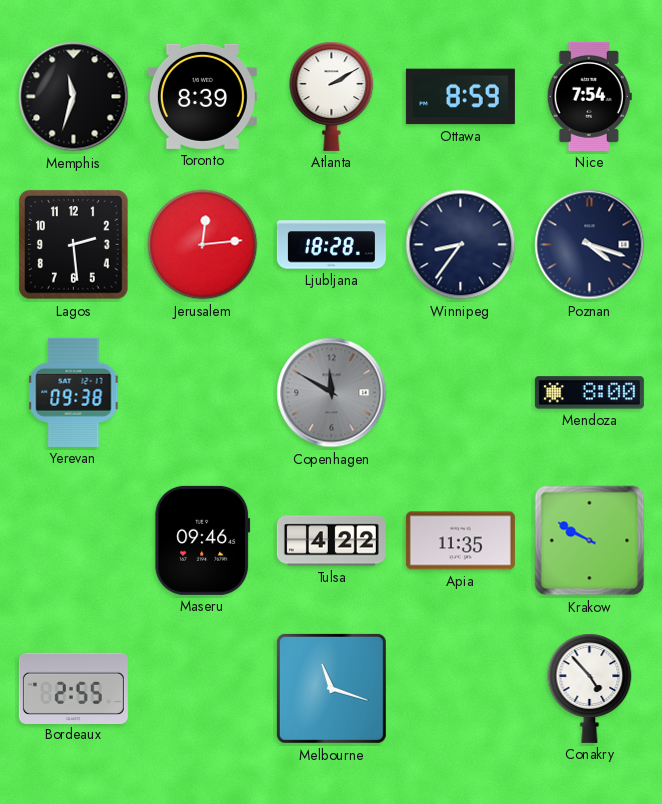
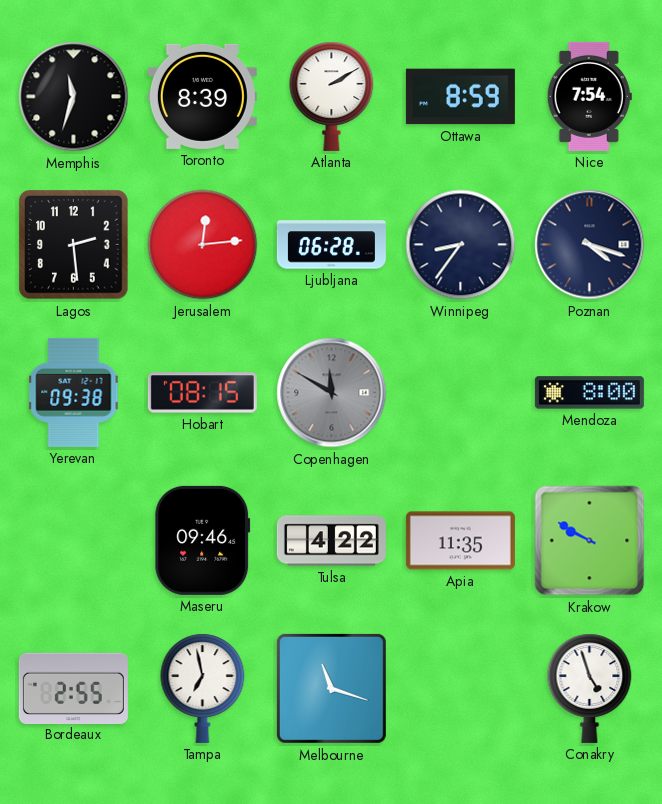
Ljubljana: 18:28 -> 06:28
Hobart: none -> 08:15
Tampa: none -> 6:58
Conakry: 4:53 -> 4:57
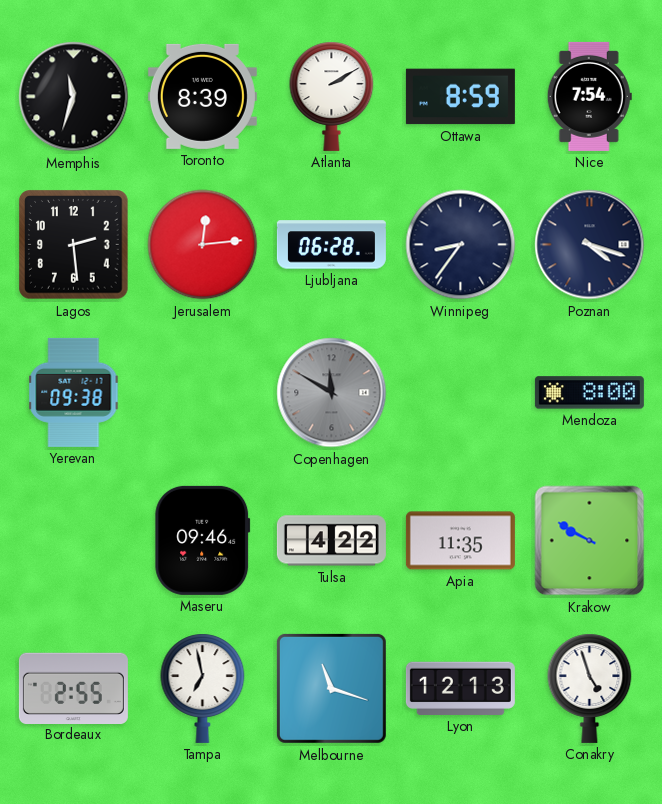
Hobart: 08:15 -> none
Lyon: none -> 12:13
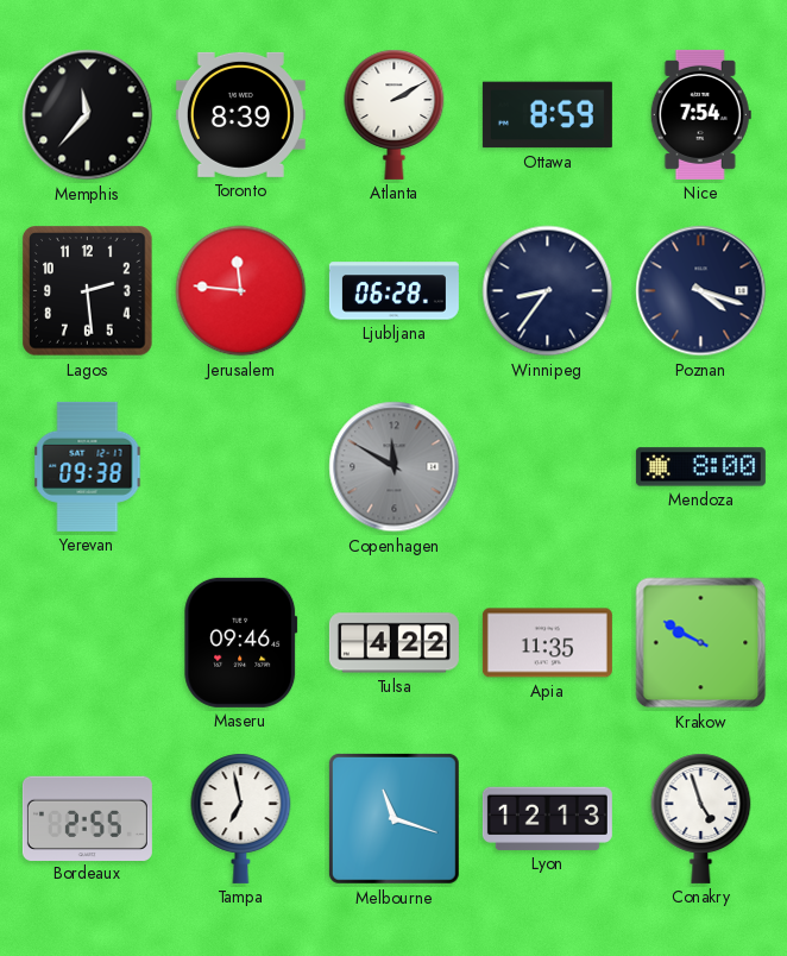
Memphis: 11:33 -> 11:37
Jerusalem: 12:14 -> 11:46
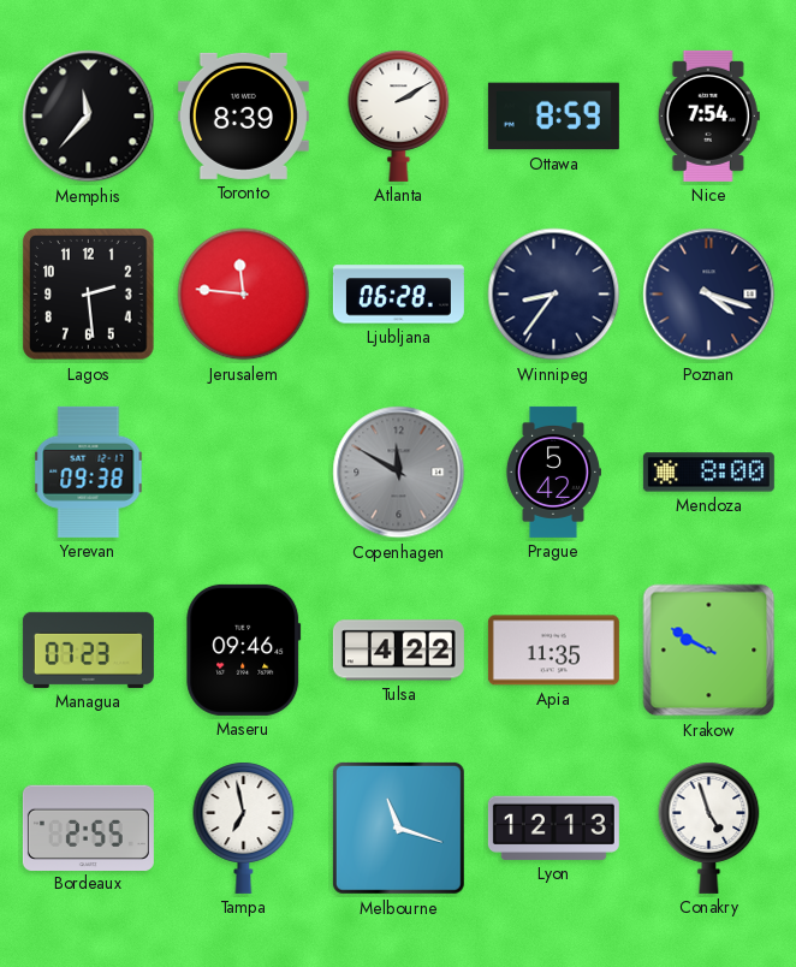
Prague: none -> 5:42
Managua: none -> 07:23
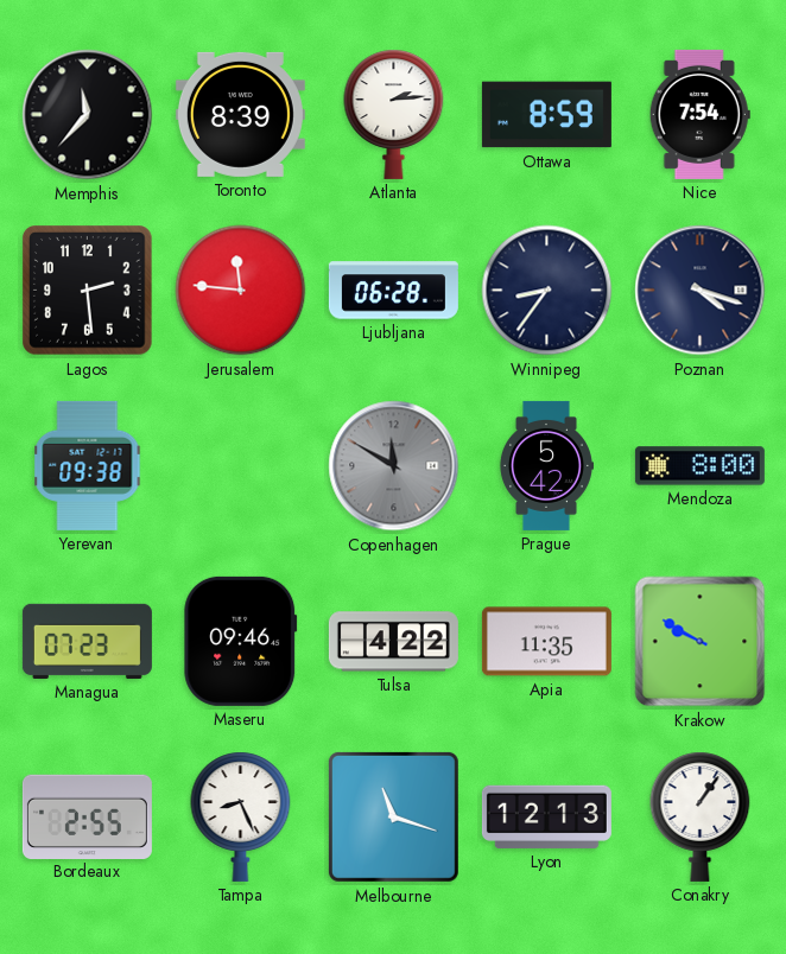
Atlanta: 2:10 -> 2:14
Tampa: 6:58 -> 8:26
Conakry: 4:57 -> 1:06
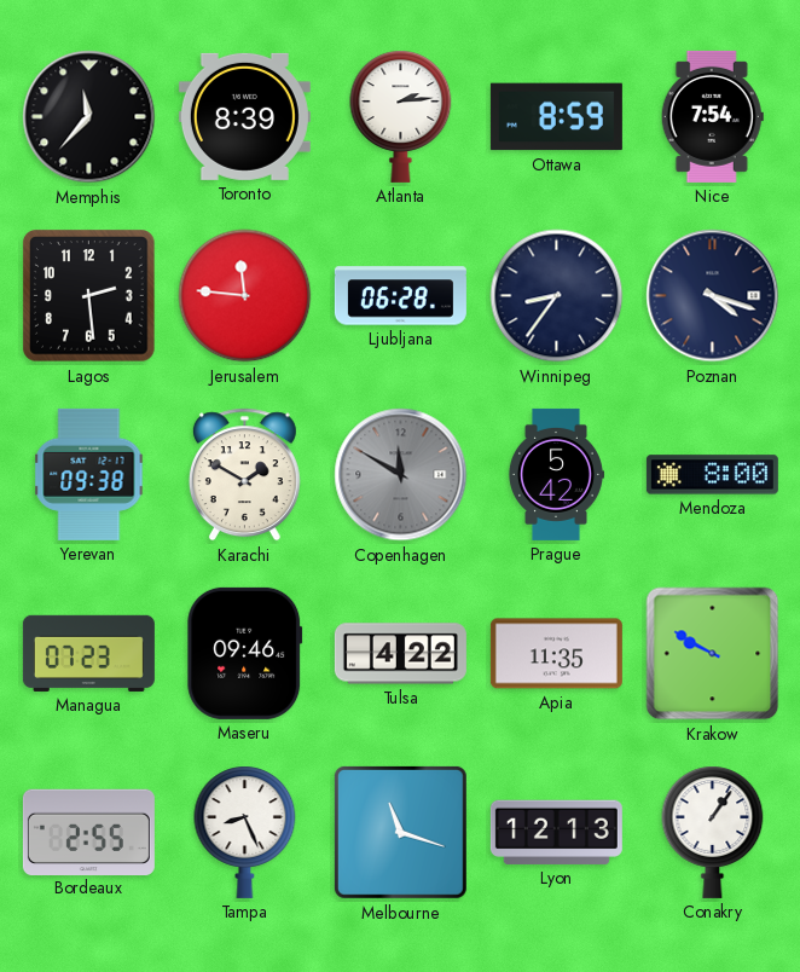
Karachi: none -> 1:50
